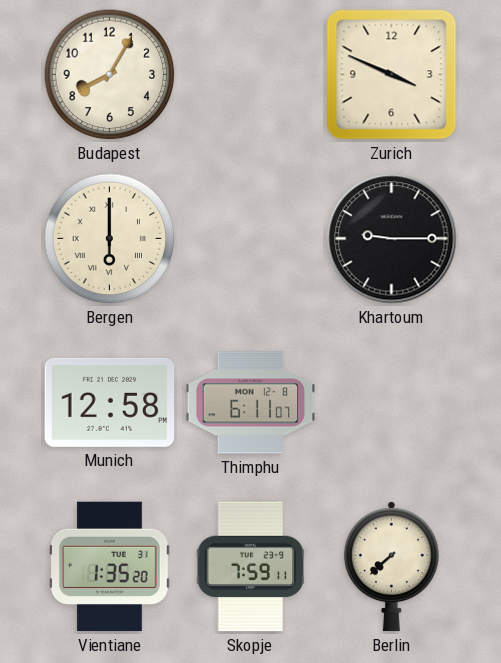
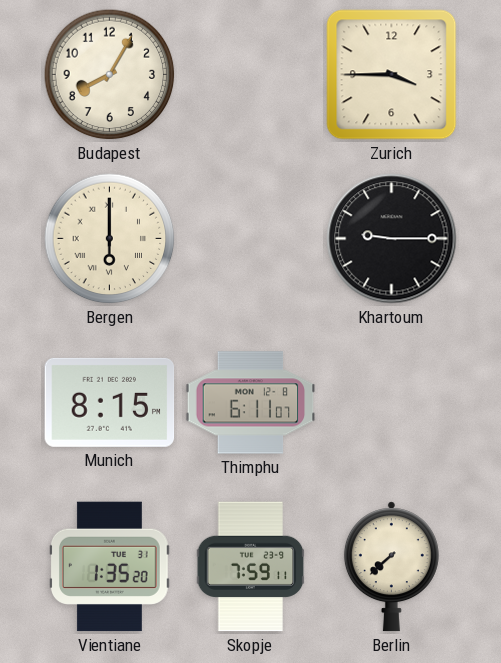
Zurich: 3:49 -> 3:45
Munich: 12:58 -> 8:15
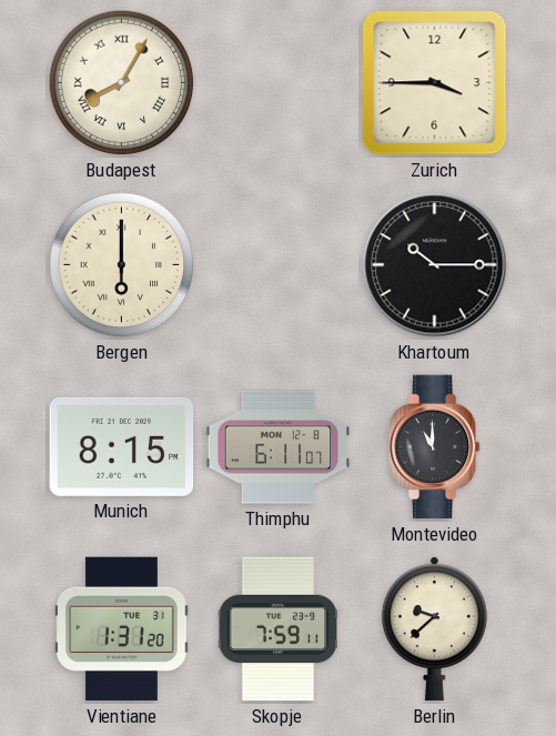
Budapest numerals: Arabic -> Roman
Khartoum: 9:15 -> 10:15
Montevideo: none -> 11:00
Vientiane: 1:35 -> 1:31
Berlin: 7:38 -> 9:38
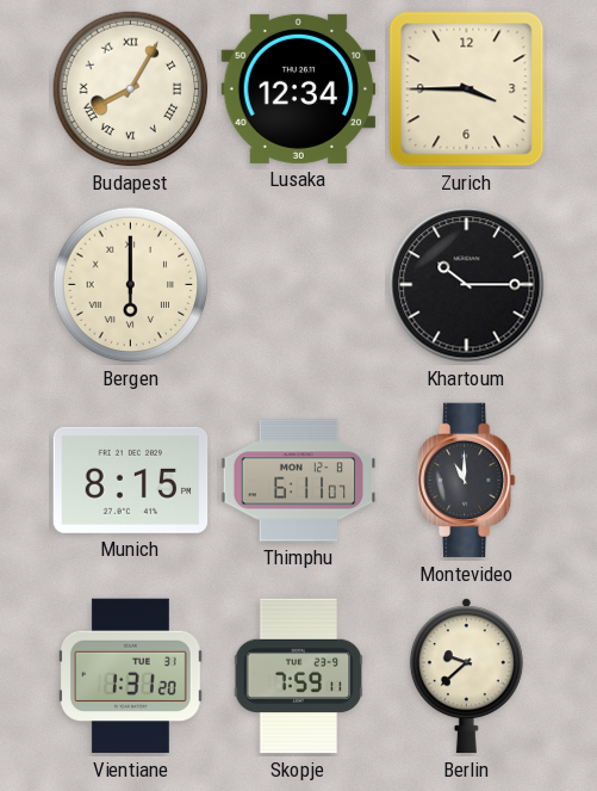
Lusaka: none -> 12:34
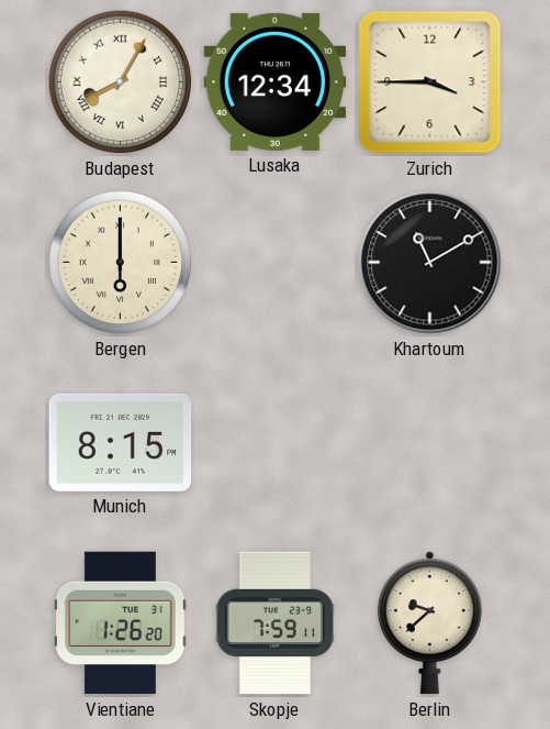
Khartoum: 10:15 -> 11:10
Thimphu: 6:11 -> none
Montevideo: 11:00 -> none
Vientiane: 1:31 -> 1:26
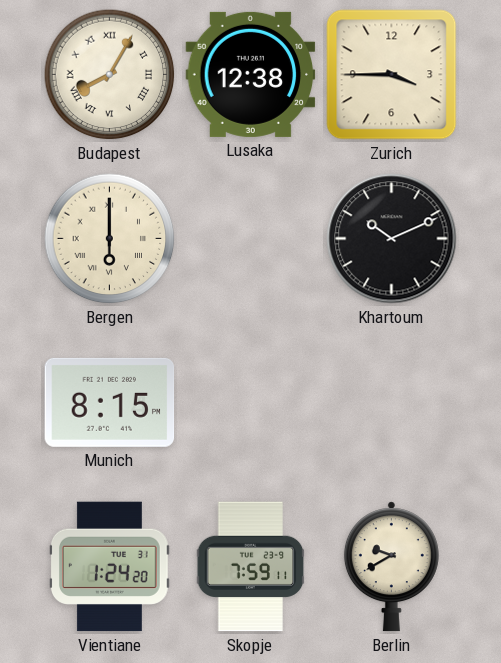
Lusaka: 12:34 -> 12:38
Khartoum: 11:10 -> 10:11
Vientiane: 1:26 -> 1:24
Berlin: 9:38 -> 9:40
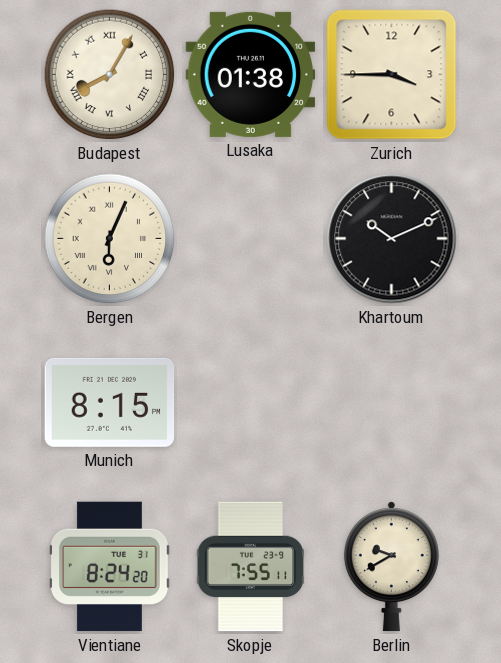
Lusaka: 12:38 -> 01:38
Bergen: 6:00 -> 6:04
Vientiane: 1:24 -> 8:24
Skopje: 7:59 -> 7:55
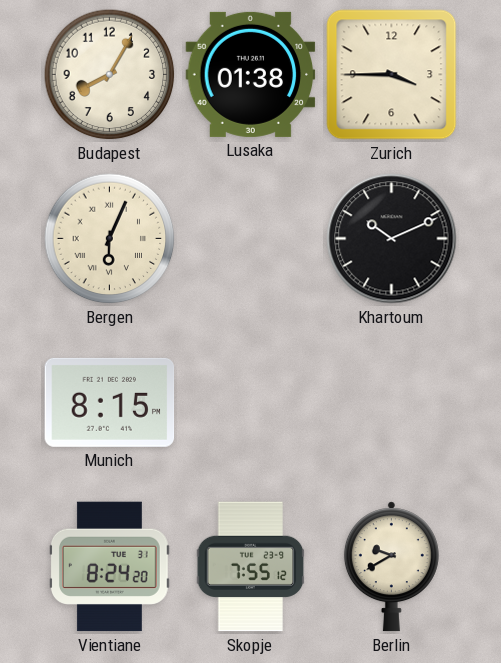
Budapest numerals: Roman -> Arabic
Skopje: 7:55:11 -> 7:55:12
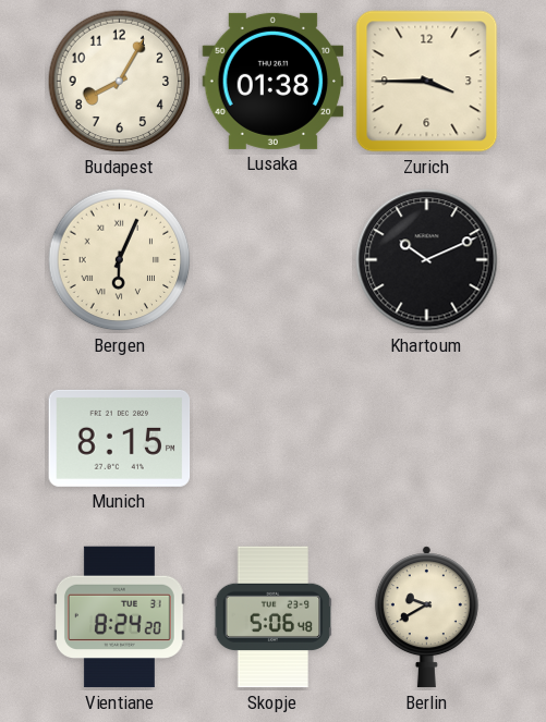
Skopje: 7:55 -> 5:06
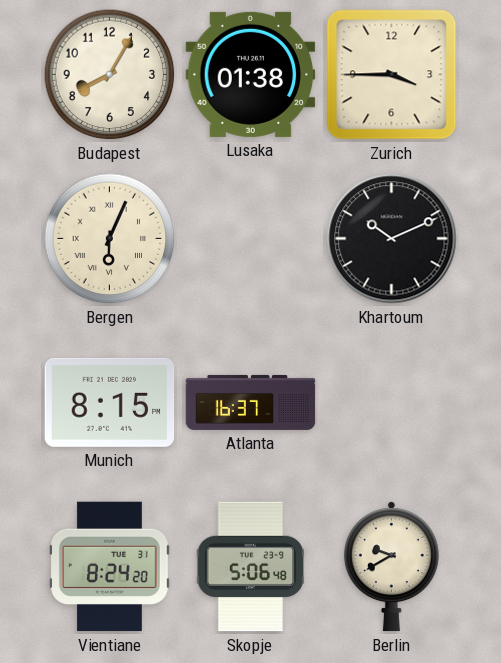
Atlanta: none -> 16:37
